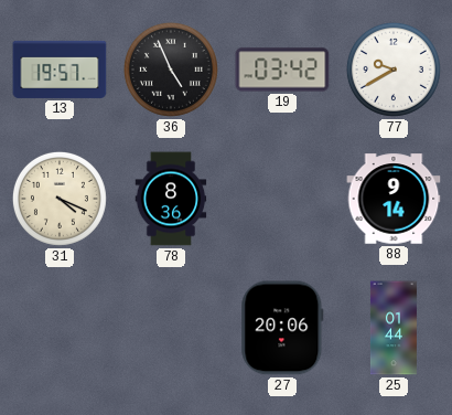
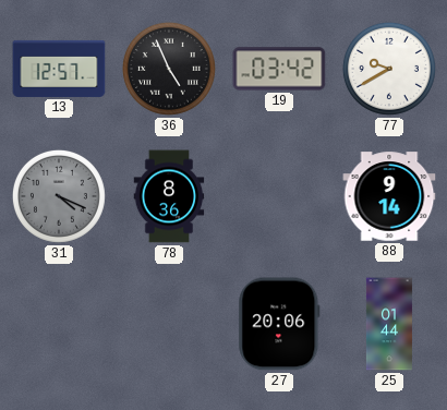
13: 19:57 -> 12:57
31 dial: cream -> grey
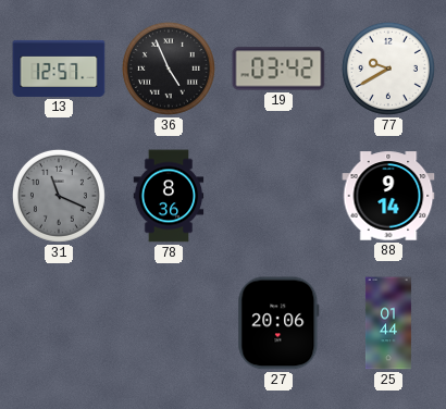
31: 4:19 -> 11:19
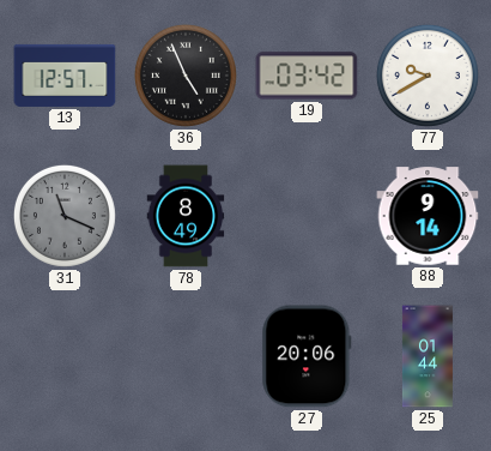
78: 8:36 -> 8:49
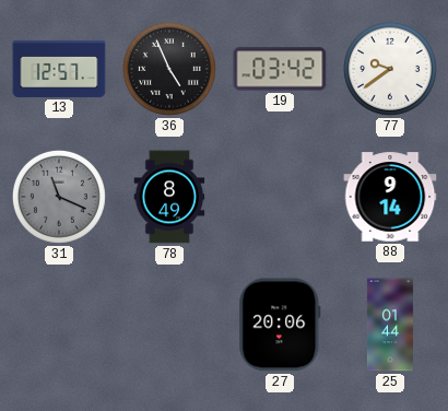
77: 9:40 -> 9:39
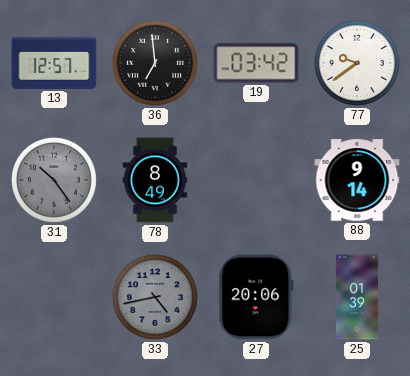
36: 4:56 -> 6:59
31: 11:19 -> 10:24
33: none -> 4:43
25: 01:44 -> 01:39
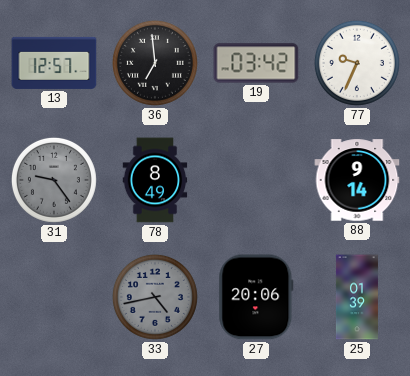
77: 9:39 -> 9:34
31: 10:24 -> 9:24
